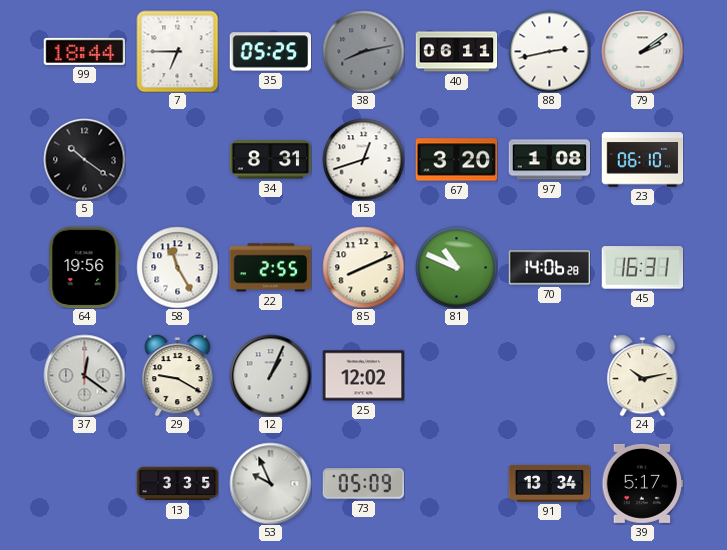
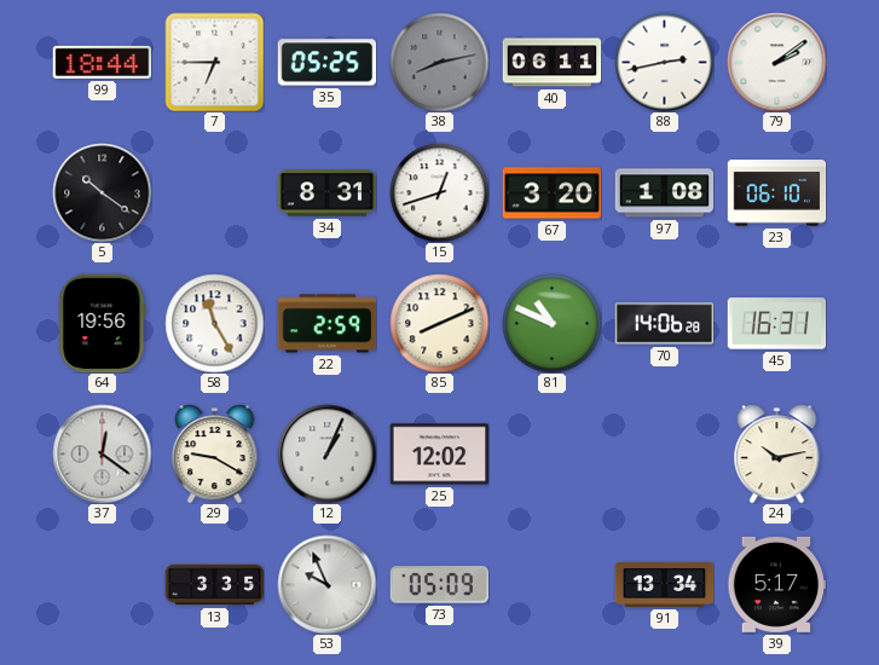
22: 2:55 -> 2:59
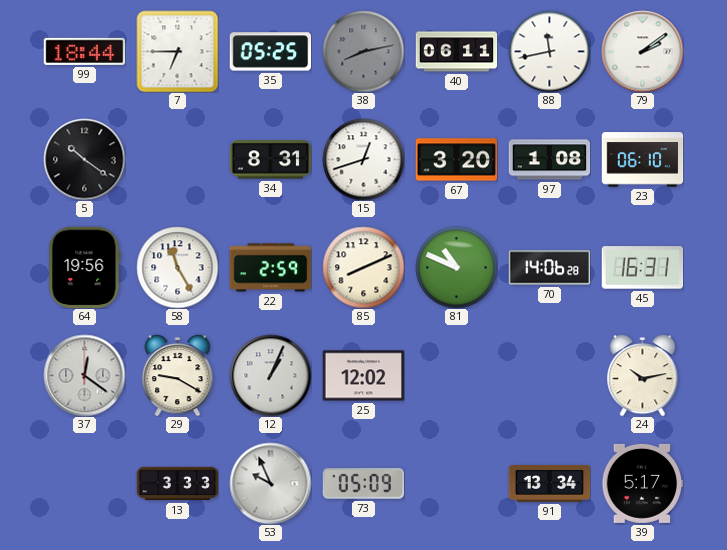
88: 2:43 -> 11:43
13: 3:35 -> 3:33
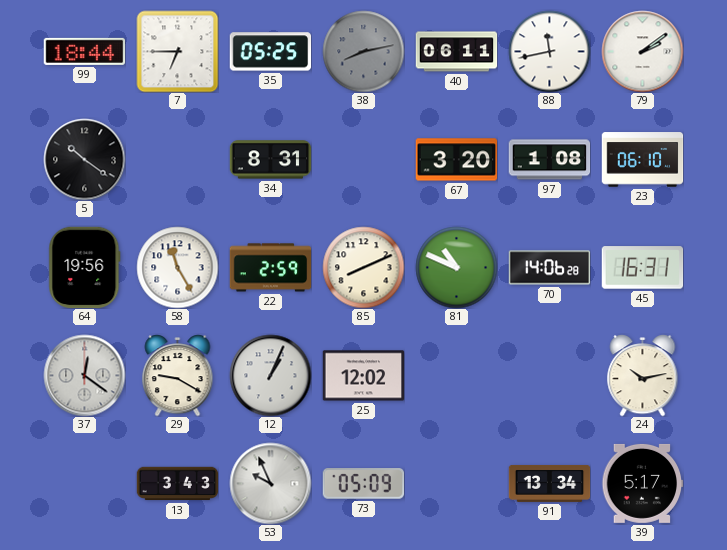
15: 12:42 -> none
13: 3:33 -> 3:43
